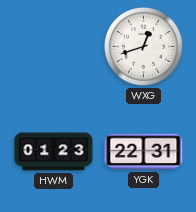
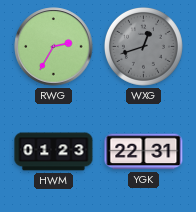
RWG: none -> 2:35
WXG dial: white -> grey
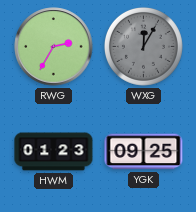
WXG: 12:42 -> 12:05
YGK: 22:31 -> 09:25
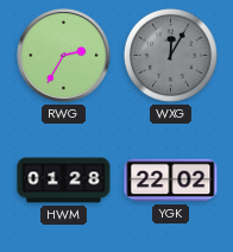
HWM: 01:23 -> 01:28
YGK: 09:25 -> 22:02
